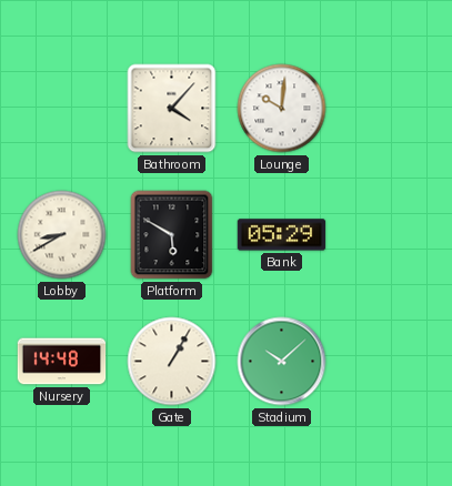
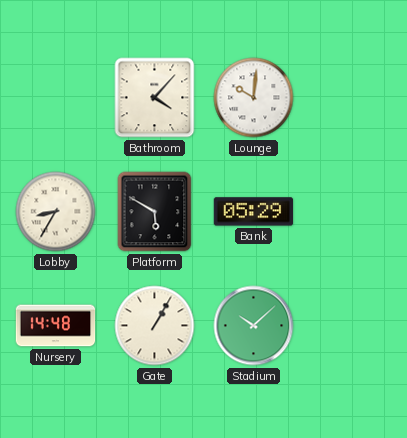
Lobby: 8:40 -> 8:35
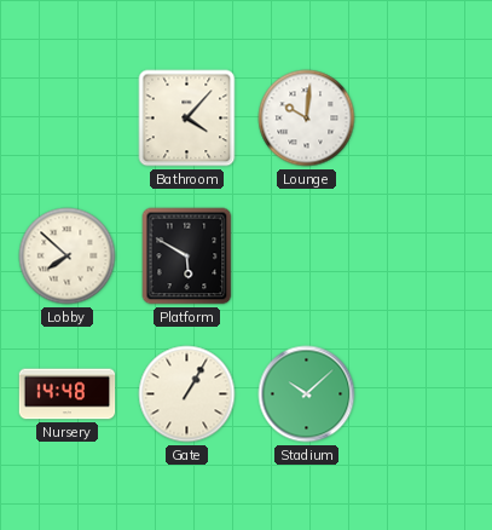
Lobby: 8:35 -> 7:52
Bank: 05:29 -> none
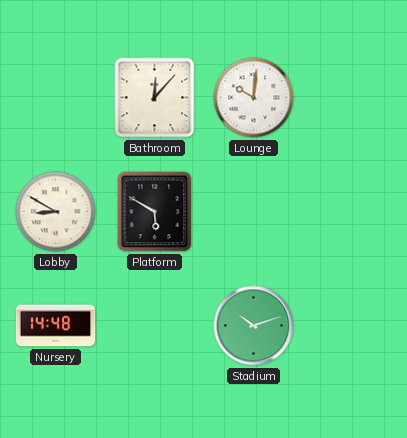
Bathroom: 4:07 -> 12:07
Lobby: 7:52 -> 8:50
Gate: 1:05 -> none
Stadium: 10:08 -> 10:12
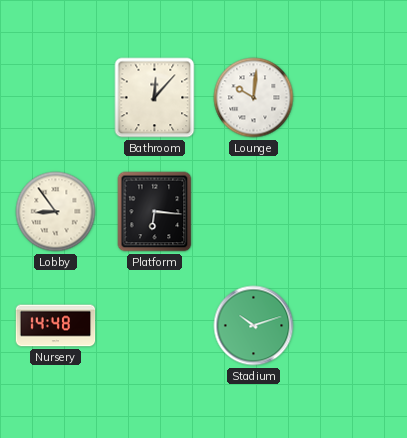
Lobby: 8:50 -> 8:54
Platform: 5:50 -> 6:16
